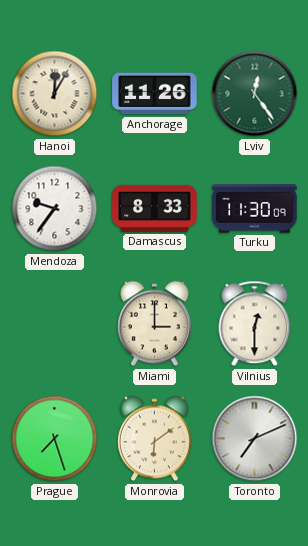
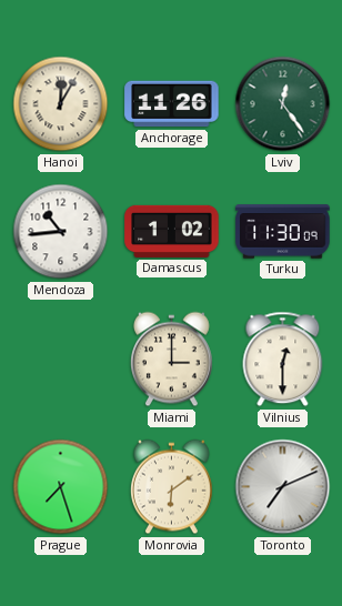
Mendoza: 9:36 -> 10:44
Damascus: 8:33 -> 1:02
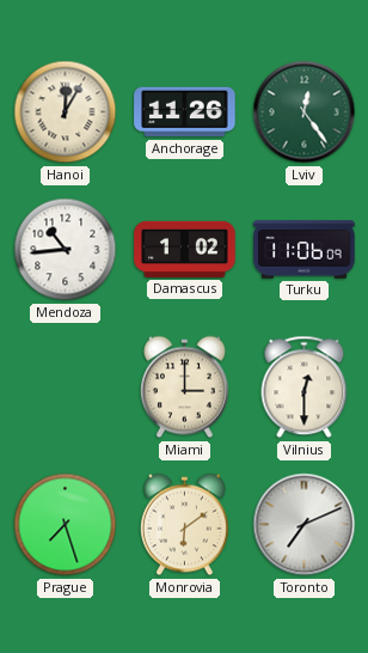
Turku: 11:30 -> 11:06
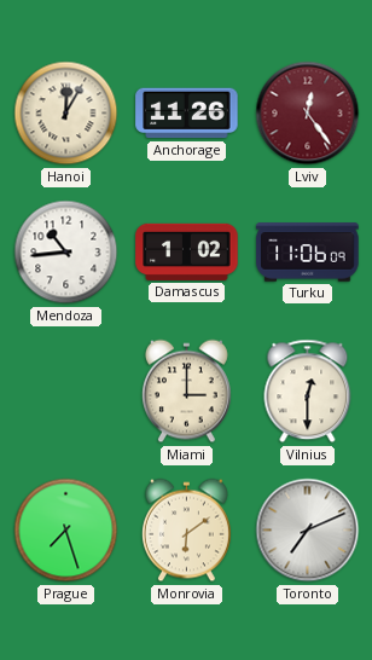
Lviv dial: green -> burgundy
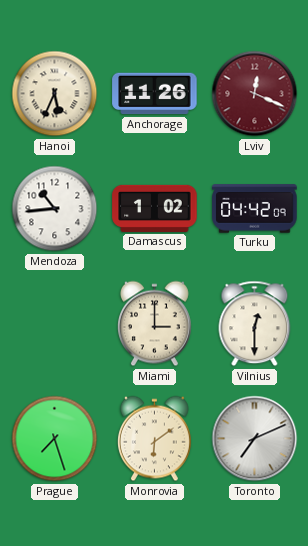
Hanoi: 12:05 -> 5:34
Lviv: 12:24 -> 12:19
Turku: 11:06 -> 04:42
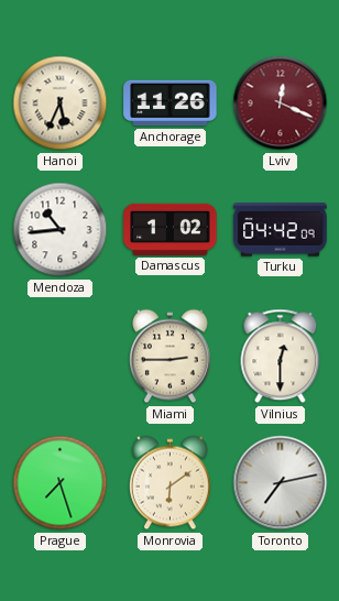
Miami: 3:00 -> 2:45
Toronto: 7:11 -> 7:13
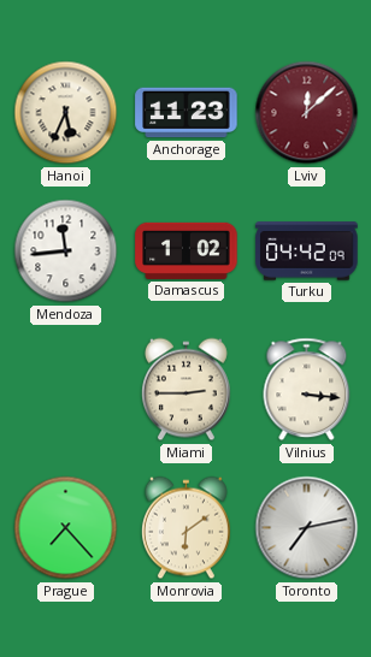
Anchorage: 11:26 -> 11:23
Lviv: 12:19 -> 12:08
Mendoza: 10:44 -> 11:44
Vilnius: 12:30 -> 3:16
Prague: 7:27 -> 7:23
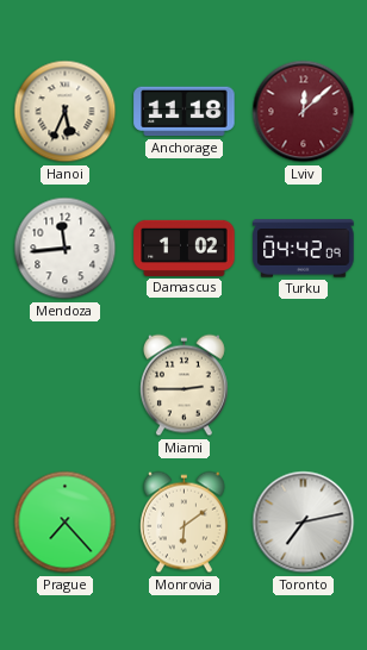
Anchorage: 11:23 -> 11:18
Vilnius: 3:16 -> none
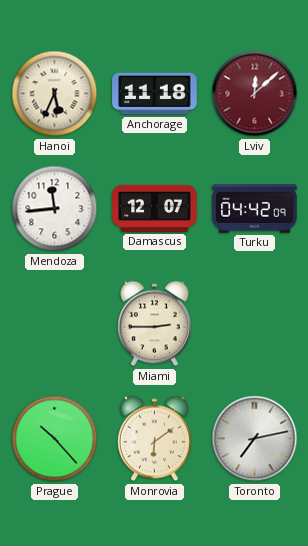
Damascus: 1:02 -> 12:07
Prague: 7:23 -> 10:23
